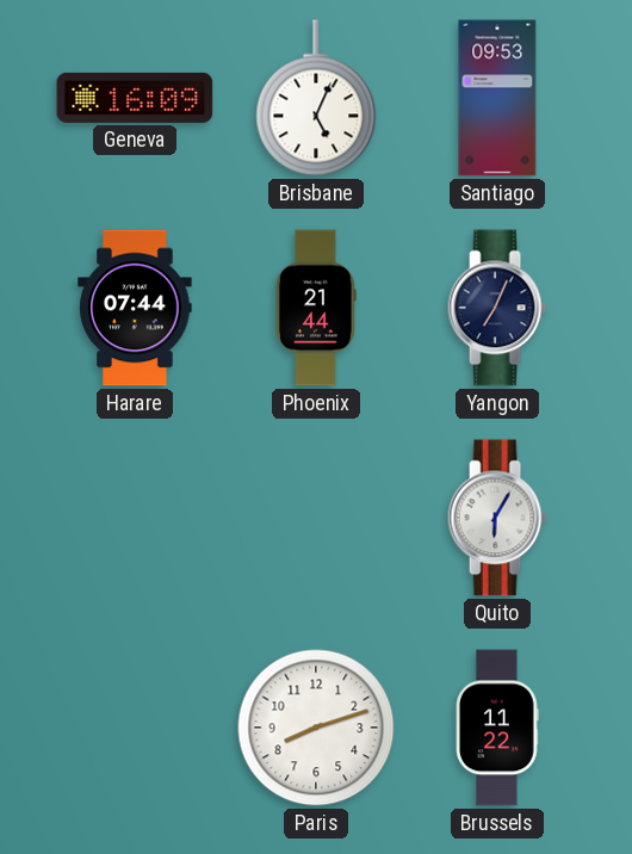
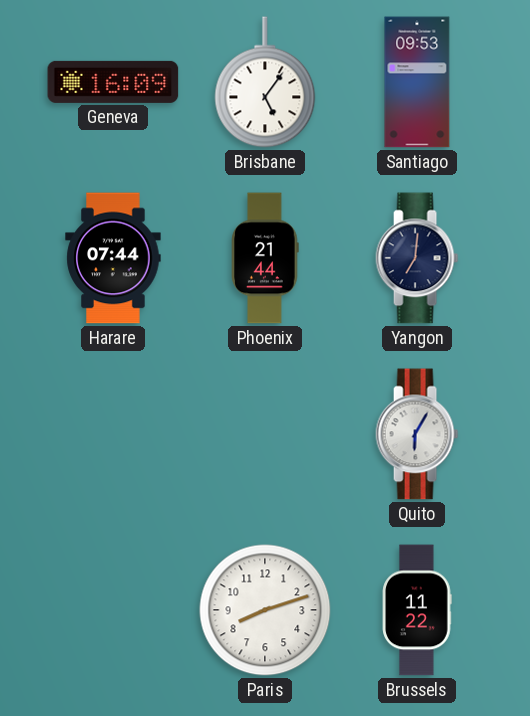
Brisbane: 5:04 -> 5:06
Yangon: 7:04 -> 7:01
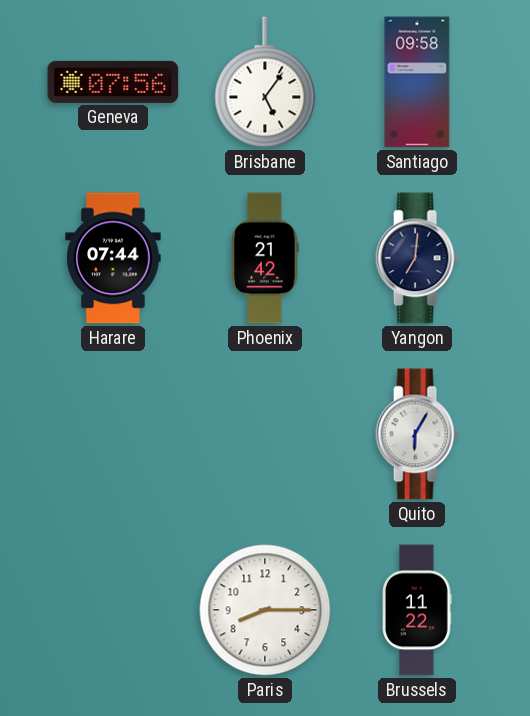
Geneva: 16:09 -> 07:56
Santiago: 09:53 -> 09:58
Phoenix: 21:44 -> 21:42
Paris: 8:12 -> 8:15
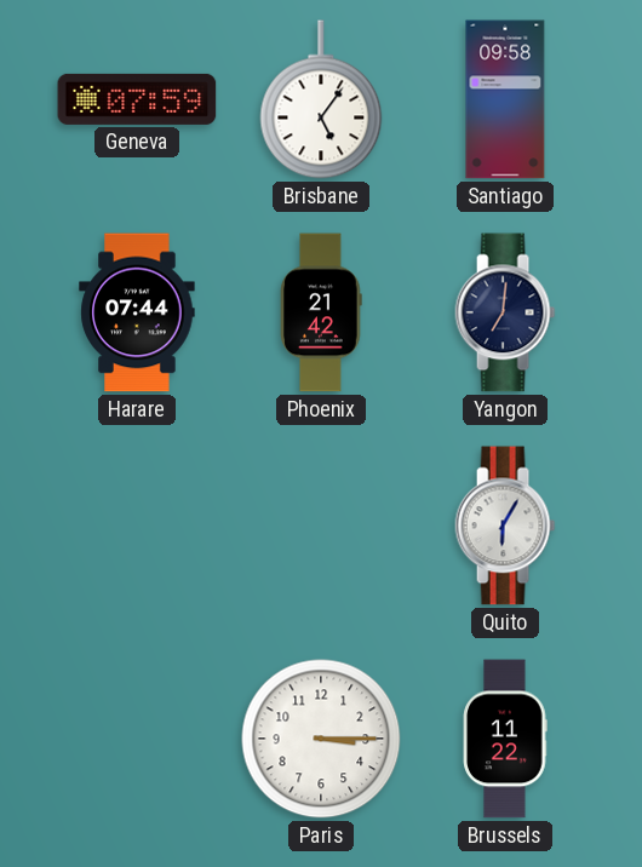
Geneva: 07:56 -> 07:59
Paris: 8:15 -> 3:15
